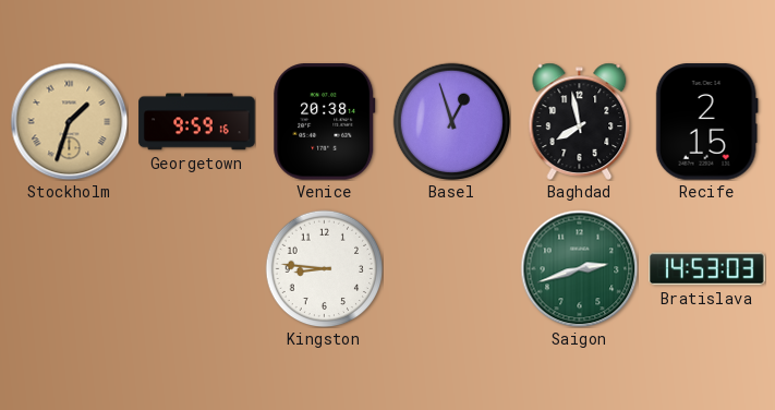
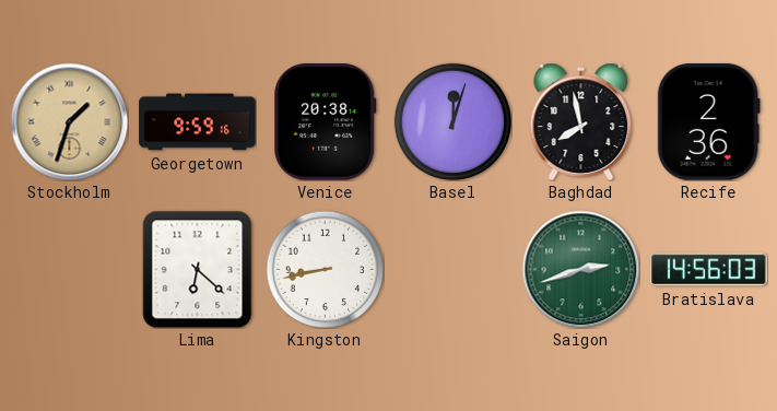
Basel: 12:57 -> 12:03
Recife: 2:15 -> 2:36
Lima: none -> 6:22
Kingston: 8:46 -> 8:43
Bratislava: 14:53 -> 14:56
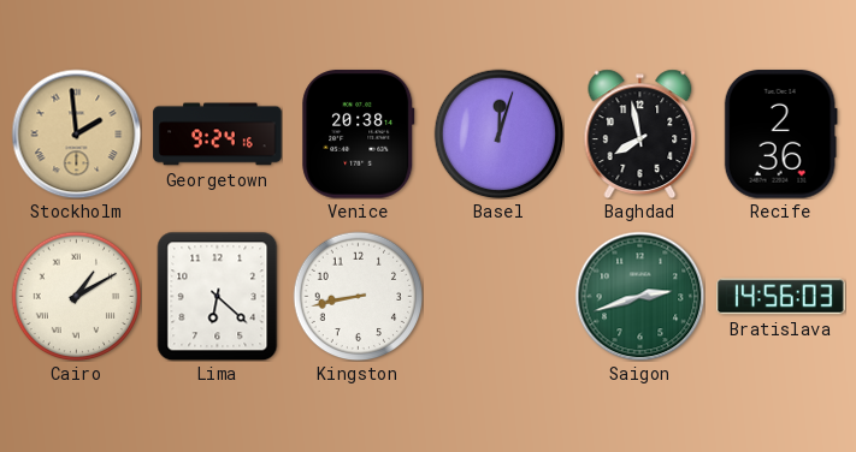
Stockholm: 1:33 -> 1:59
Georgetown: 9:59 -> 9:24
Cairo: none -> 1:10
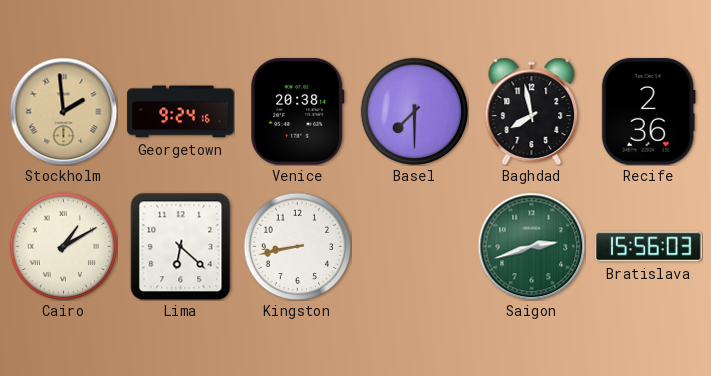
Basel: 12:03 -> 7:30
Bratislava: 14:56 -> 15:56
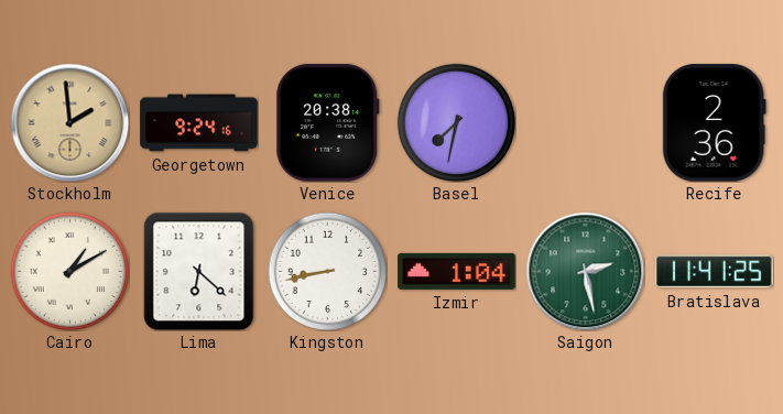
Basel: 7:30 -> 7:32
Baghdad: 7:58 -> none
Izmir: none -> 1:04
Saigon: 2:42 -> 2:28
Bratislava: 15:56 -> 11:41
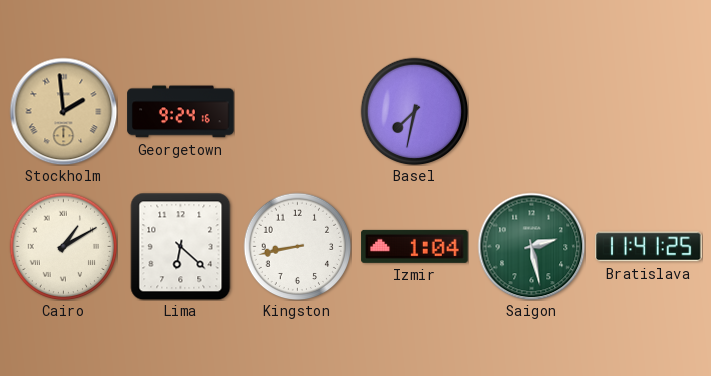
Venice: 20:38 -> none
Recife: 2:36 -> none
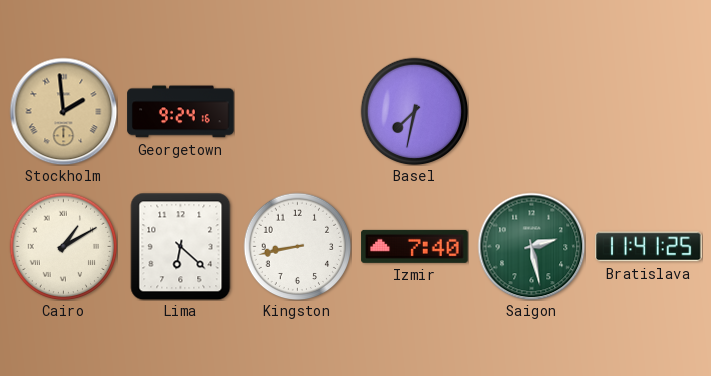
Izmir: 1:04 -> 7:40
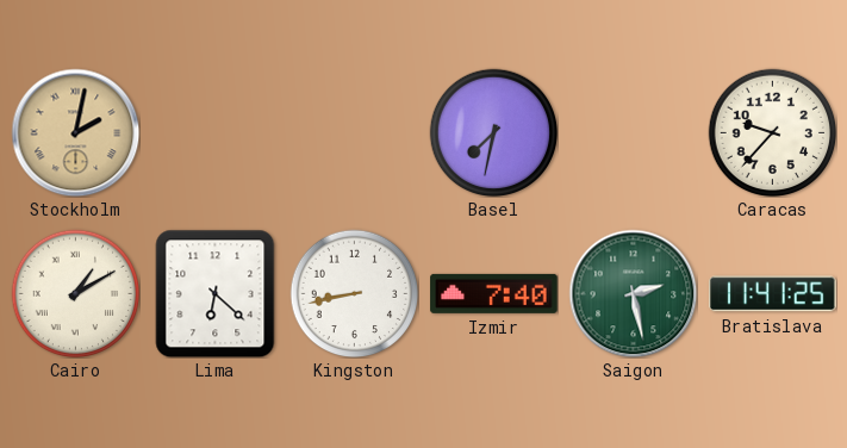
Stockholm: 1:59 -> 2:02
Georgetown: 9:24 -> none
Caracas: none -> 9:37
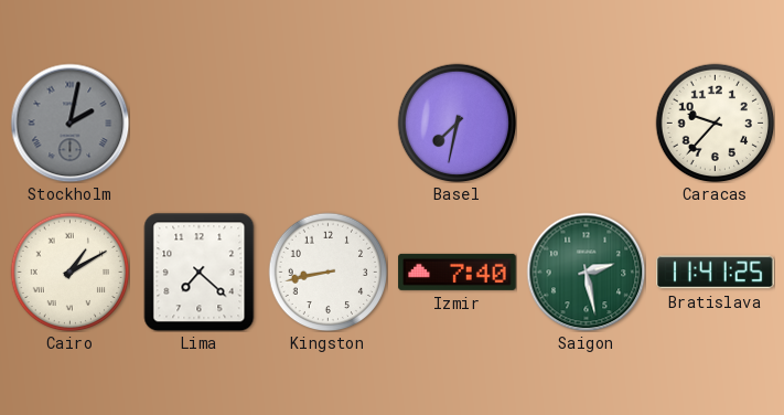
Stockholm dial: champagne -> grey
Lima: 6:22 -> 7:22
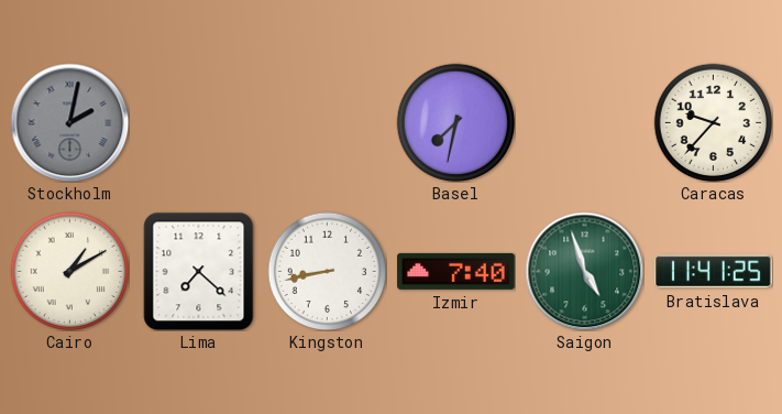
Saigon: 2:28 -> 4:57
